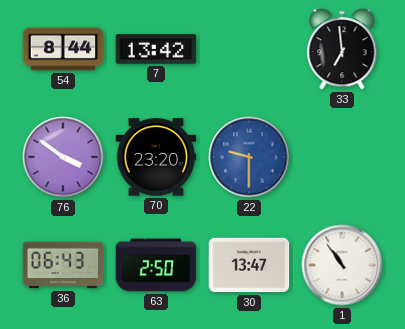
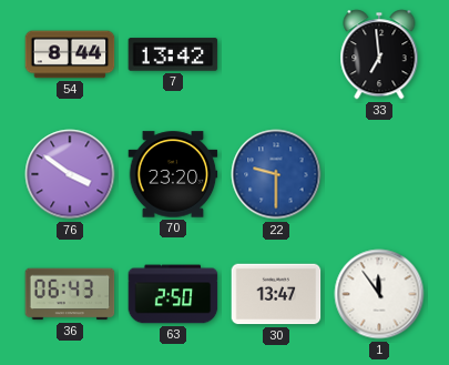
1: 10:54 -> 11:54
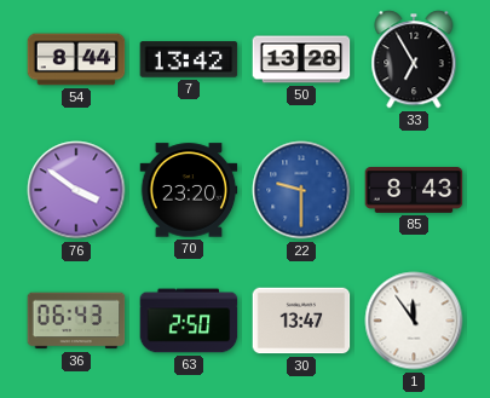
50: none -> 13:28
33: 6:59 -> 6:55
85: none -> 8:43
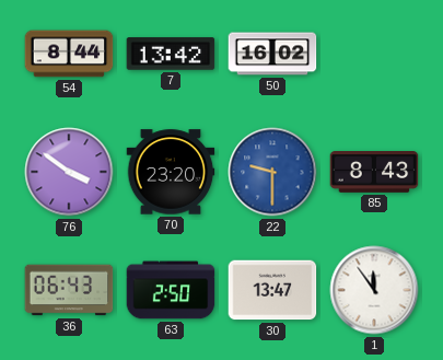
50: 13:28 -> 16:02
33: 6:55 -> none
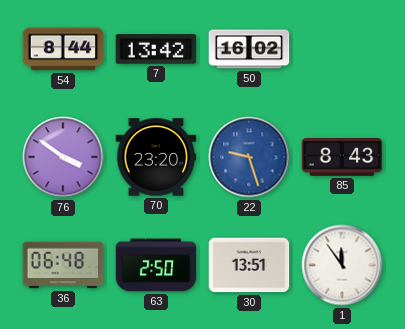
22: 9:30 -> 9:27
36: 06:43 -> 06:48
30: 13:47 -> 13:51
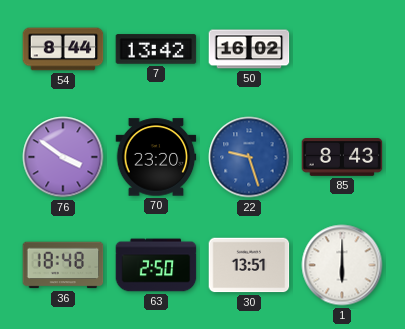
36: 06:48 -> 18:48
1: 11:54 -> 6:00
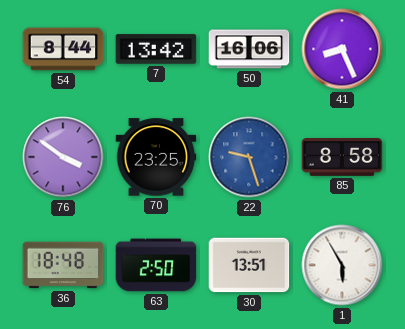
50: 16:02 -> 16:06
41: none -> 8:26
70: 23:20 -> 23:25
85: 8:43 -> 8:58
1: 6:00 -> 5:55
